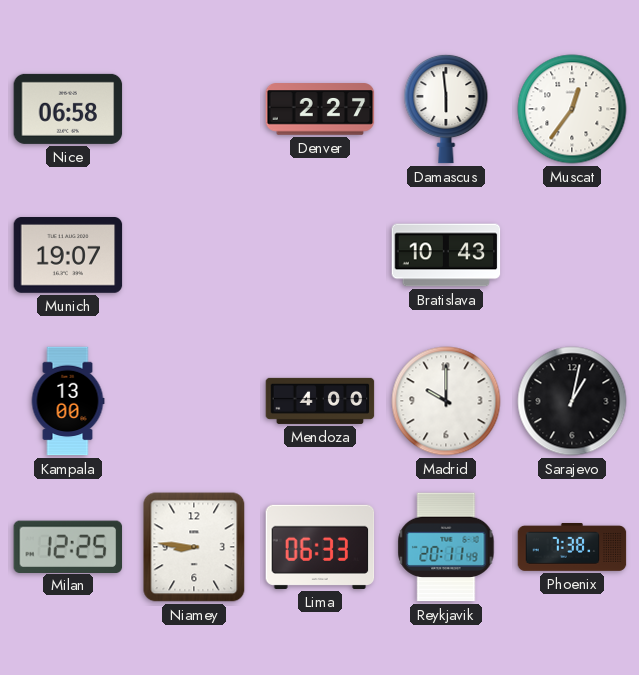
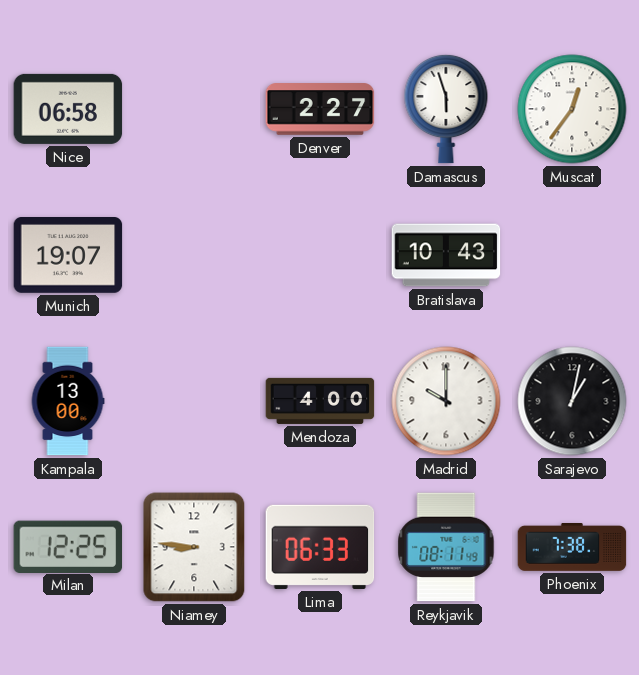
Damascus: 5:59 -> 5:57
Reykjavik: 20:11 -> 08:11
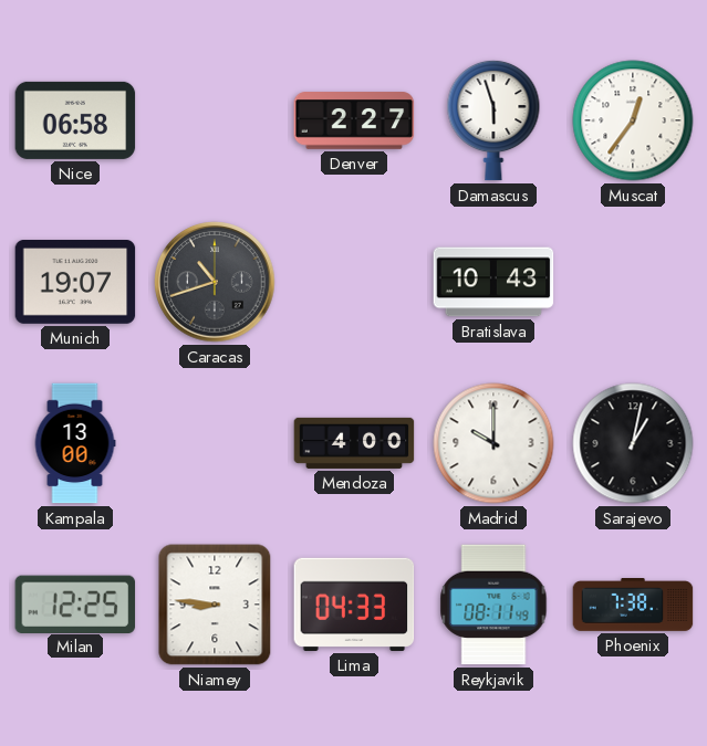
Caracas: none -> 10:42
Lima: 06:33 -> 04:33
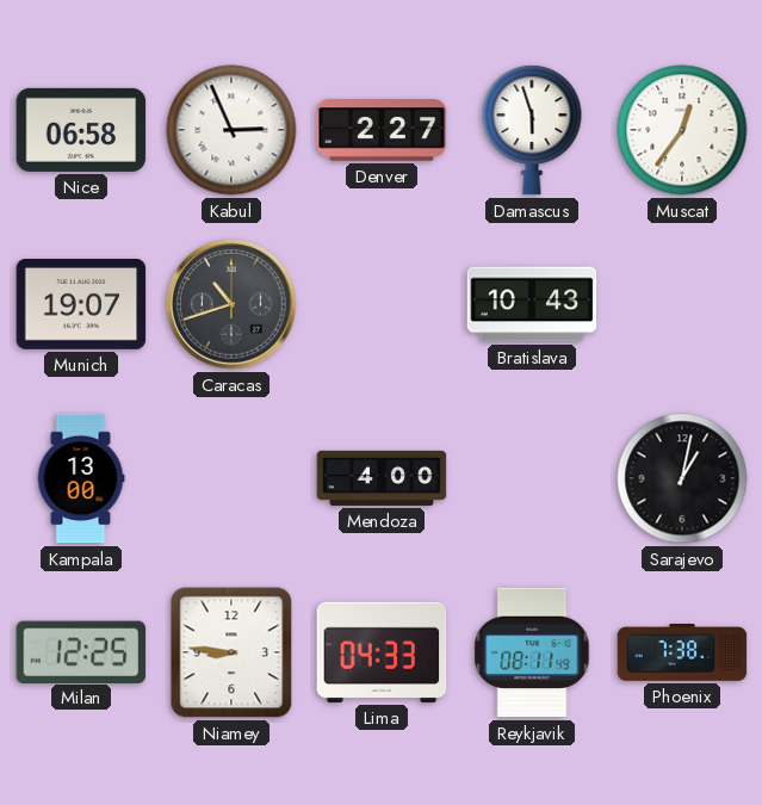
Kabul: none -> 2:56
Madrid: 10:00 -> none
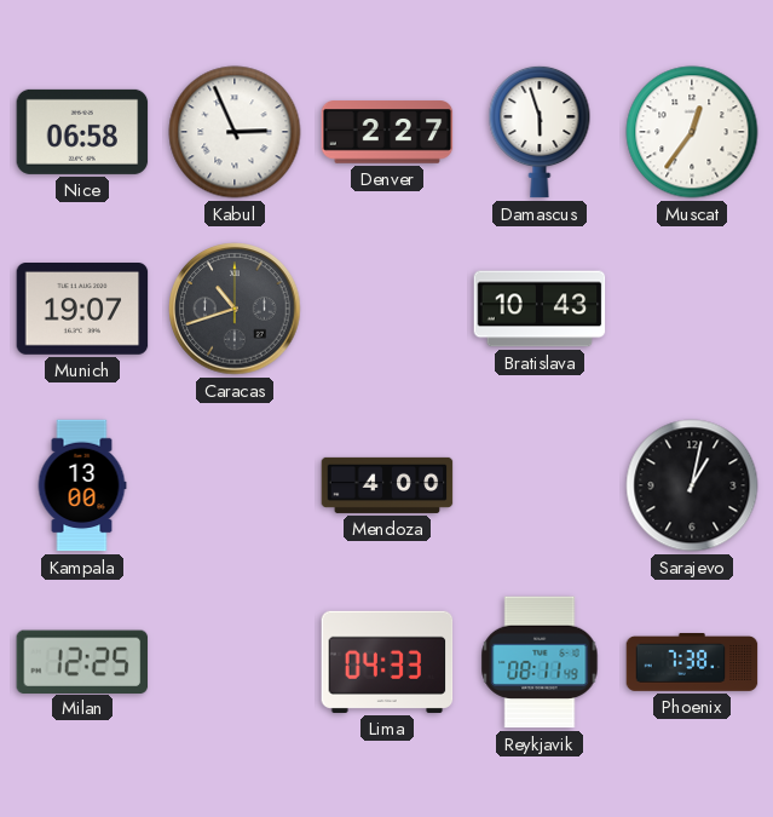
Niamey: 8:46 -> none
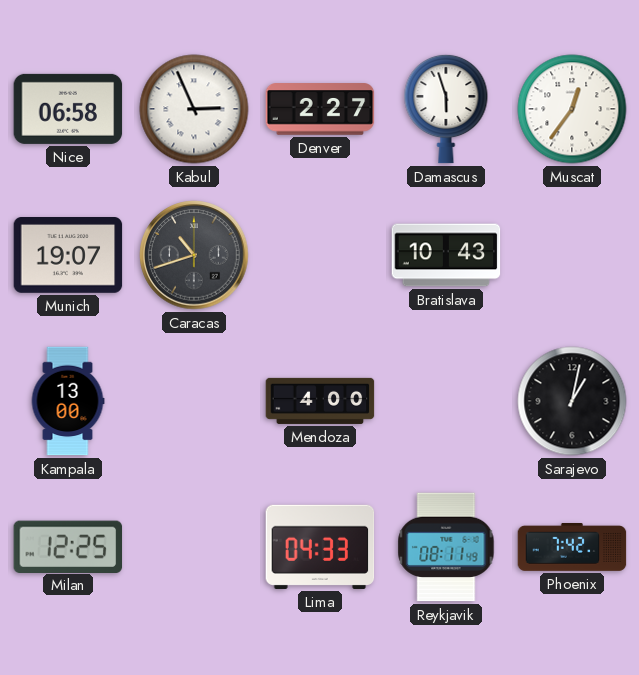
Phoenix: 7:38 -> 7:42
